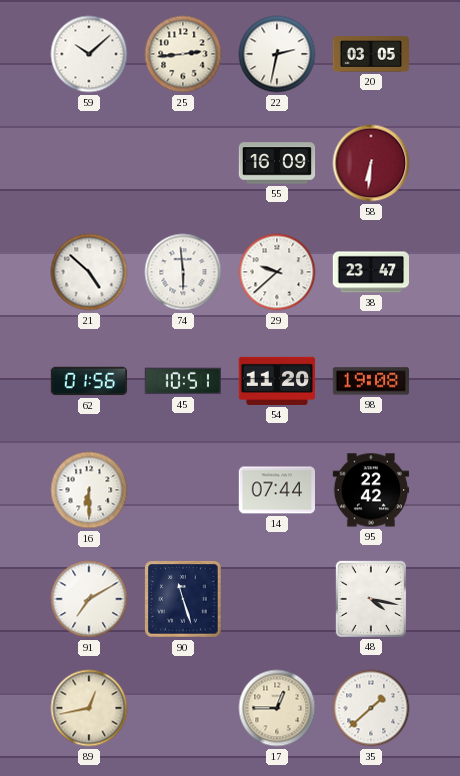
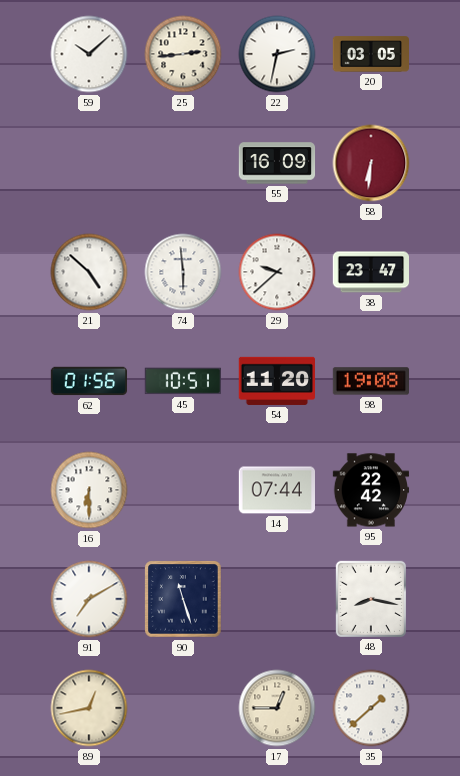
48: 4:17 -> 8:17
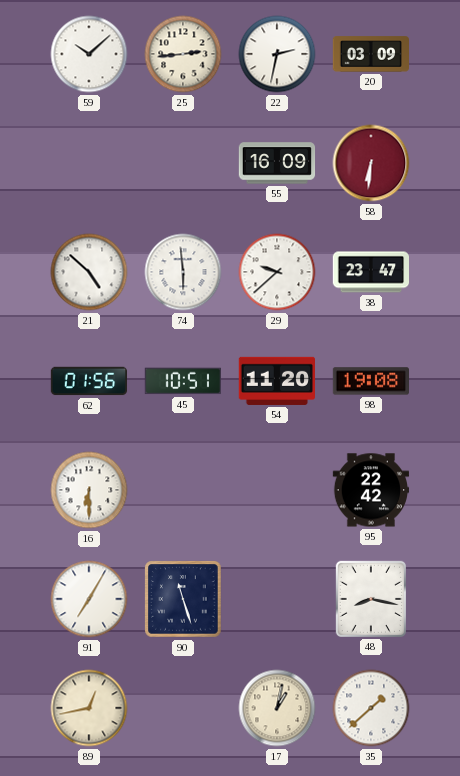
20: 03:05 -> 03:09
14: 07:44 -> none
91: 7:10 -> 7:05
17: 12:45 -> 1:02
